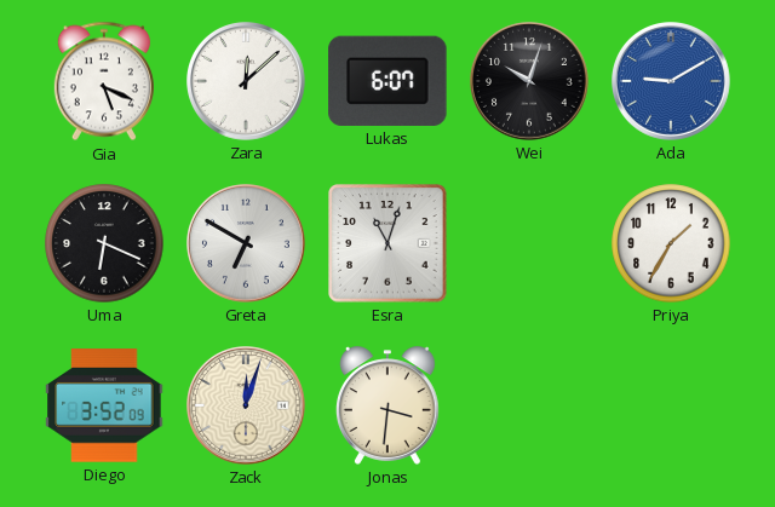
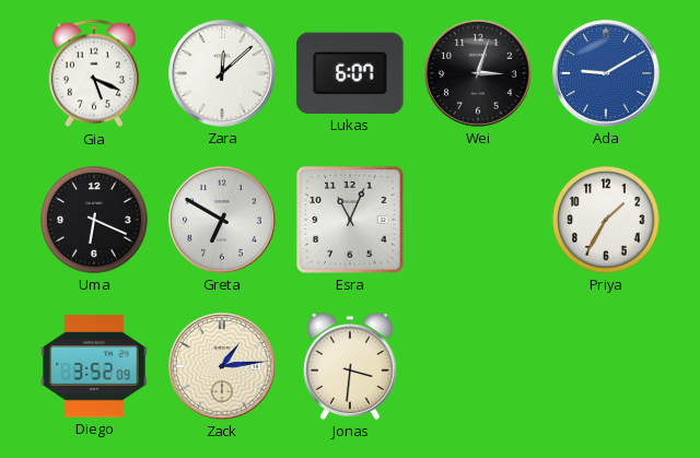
Wei: 10:03 -> 3:03
Esra: 11:03 -> 11:04
Zack: 12:03 -> 1:14
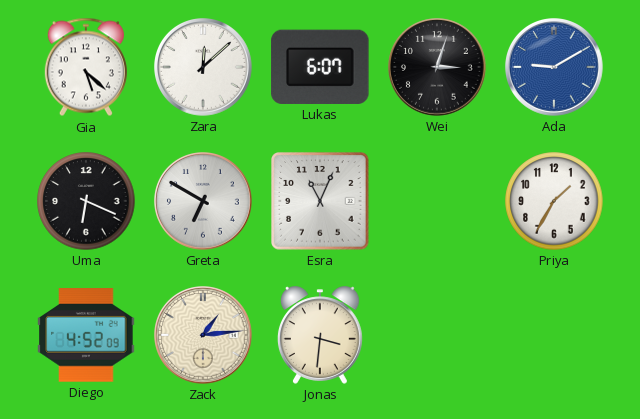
Gia: 5:19 -> 5:22
Diego: 3:52 -> 4:52
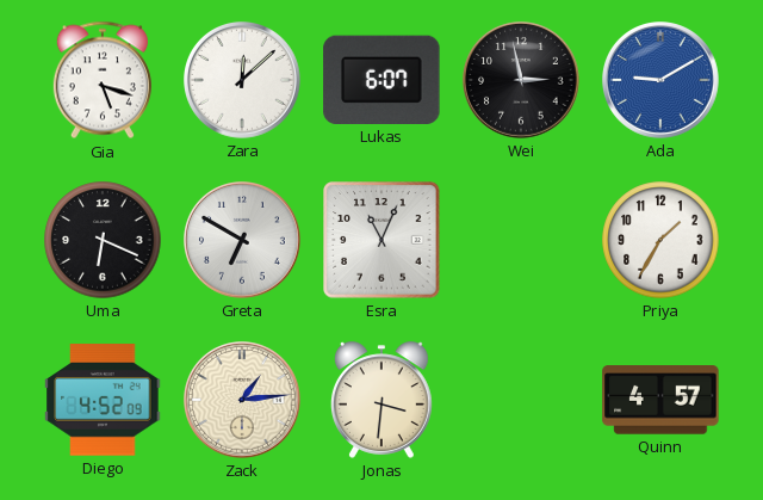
Gia: 5:22 -> 5:18
Wei: 3:03 -> 2:58
Quinn: none -> 4:57
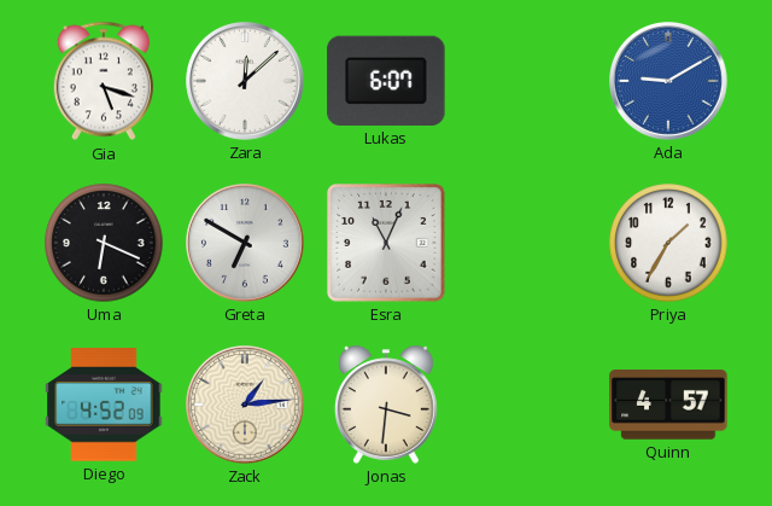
Wei: 2:58 -> none
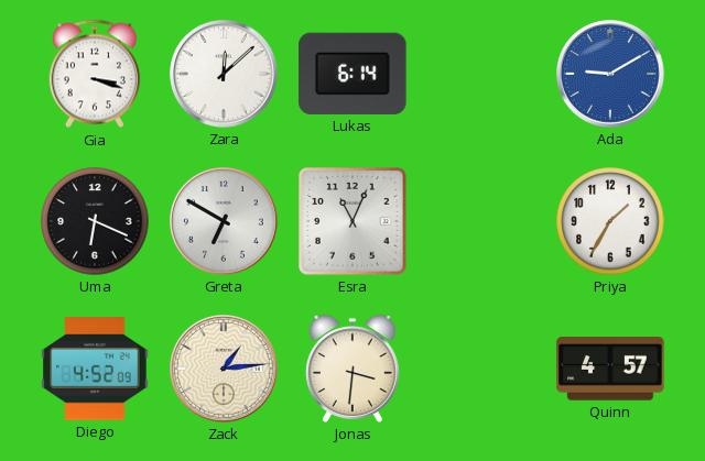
Gia: 5:18 -> 3:18
Lukas: 6:07 -> 6:14
